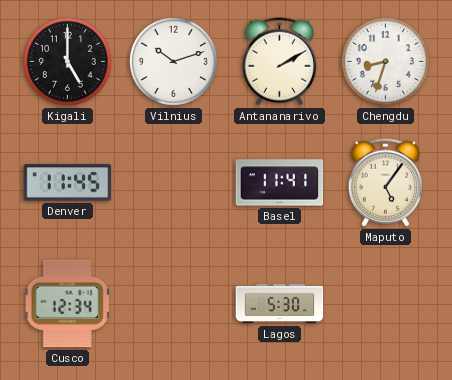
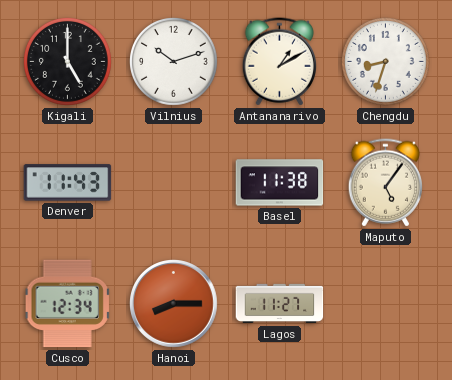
Antananarivo: 2:10 -> 1:10
Denver: 11:45 -> 11:43
Basel: 11:41 -> 11:38
Hanoi: none -> 8:15
Lagos: 5:30 -> 11:27
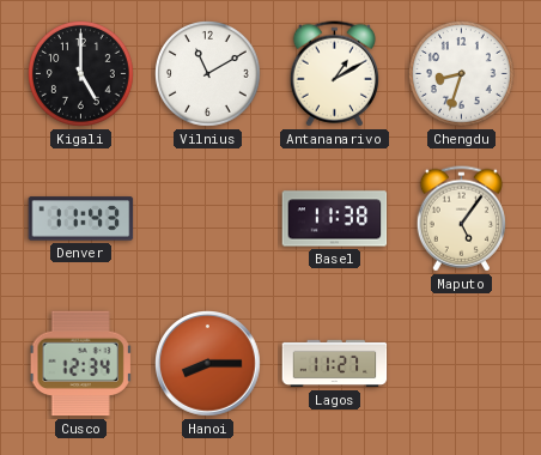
Vilnius: 10:12 -> 11:10
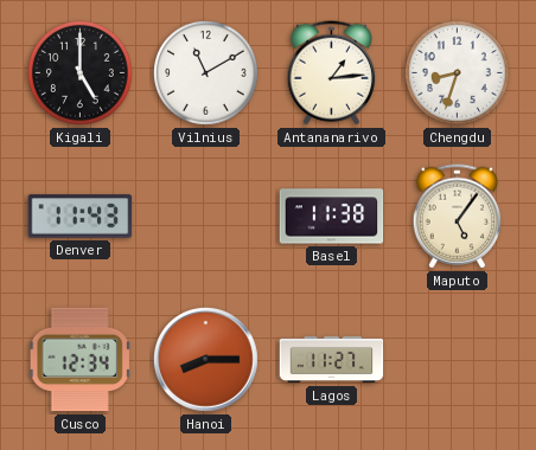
Antananarivo: 1:10 -> 1:14
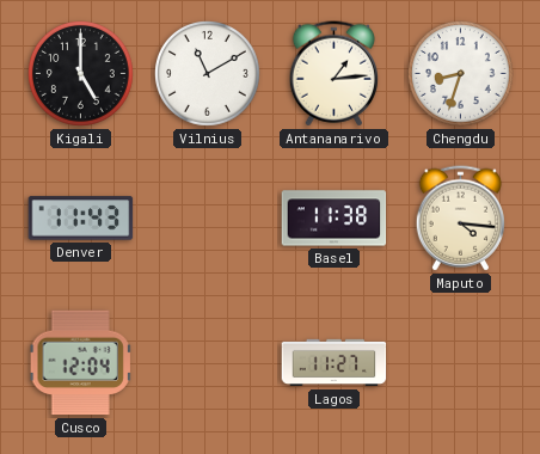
Maputo: 5:06 -> 4:16
Cusco: 12:34 -> 12:04
Hanoi: 8:15 -> none
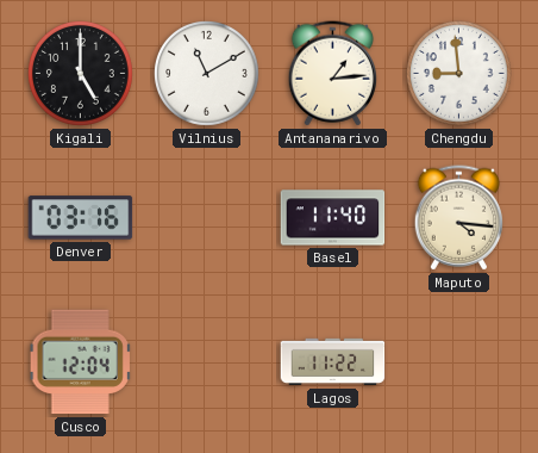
Chengdu: 8:33 -> 8:59
Denver: 11:43 -> 03:16
Basel: 11:38 -> 11:40
Lagos: 11:27 -> 11:22
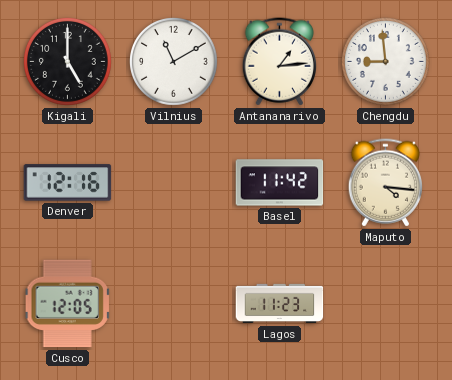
Denver: 03:16 -> 12:16
Basel: 11:40 -> 11:42
Cusco: 12:04 -> 12:05
Lagos: 11:22 -> 11:23
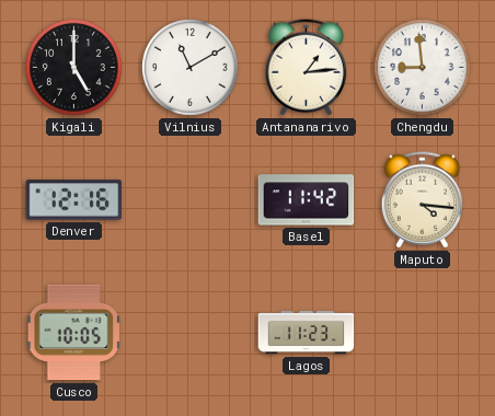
Cusco: 12:05 -> 10:05
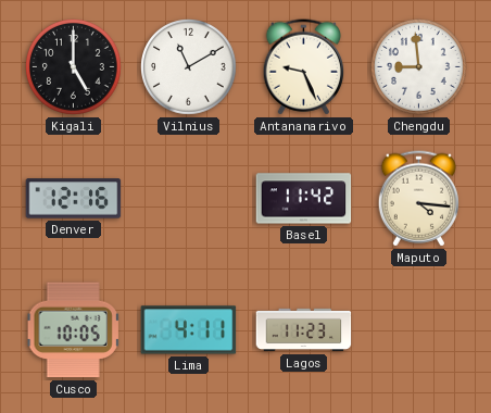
Antananarivo: 1:14 -> 9:26
Lima: none -> 4:11
